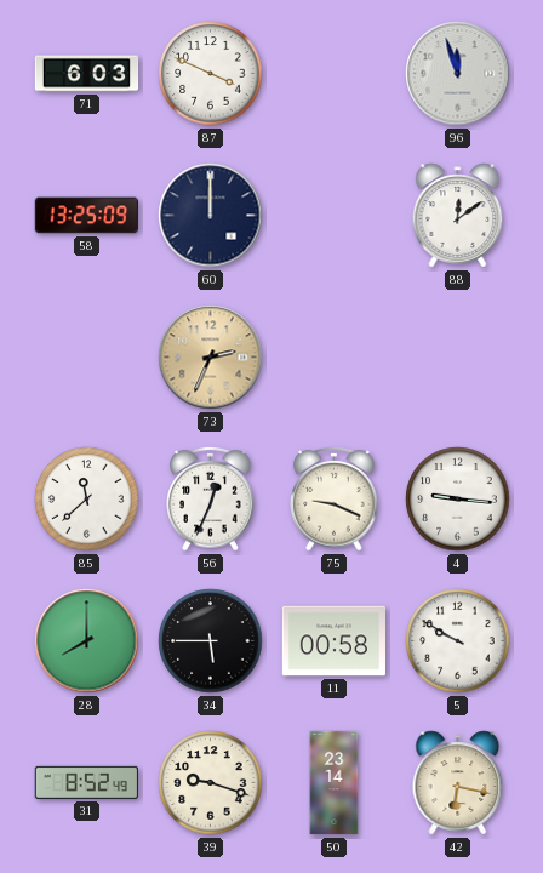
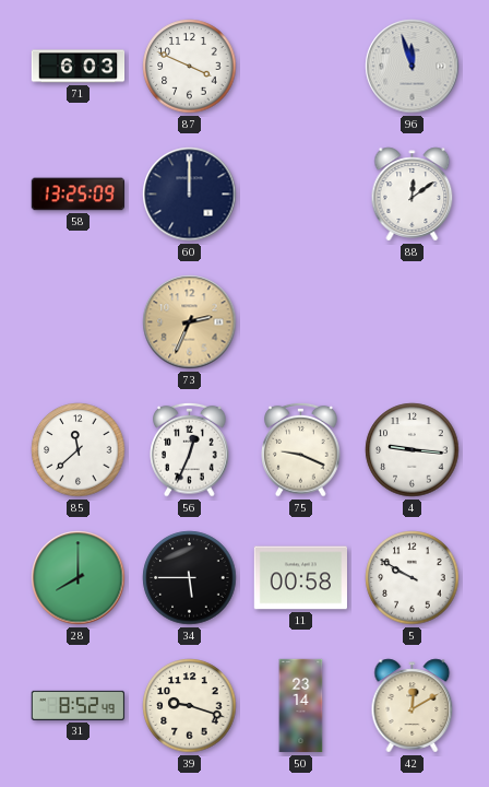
42: 6:17 -> 12:10
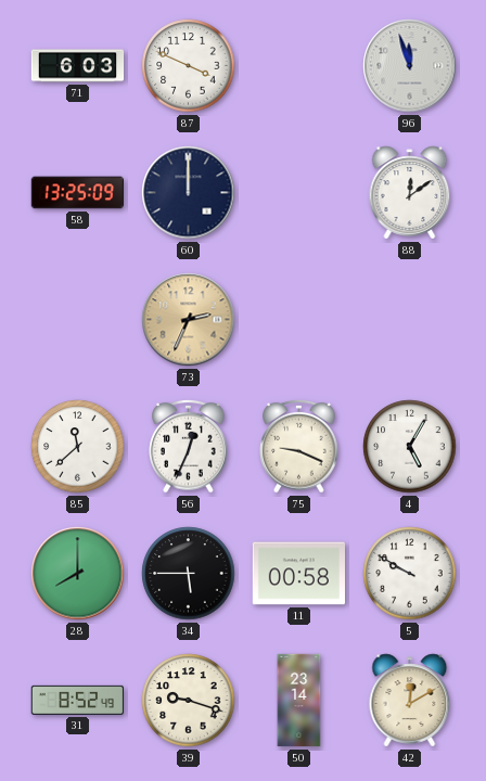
4: 9:16 -> 5:05
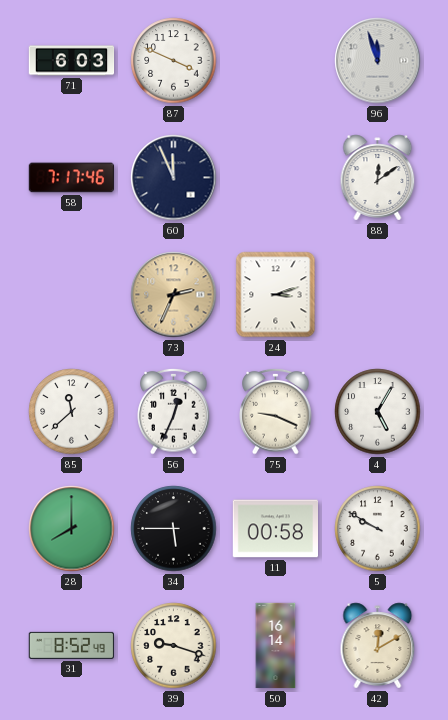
58: 13:25 -> 7:17
60: 12:00 -> 11:56
24: none -> 3:12
50: 23:14 -> 16:14
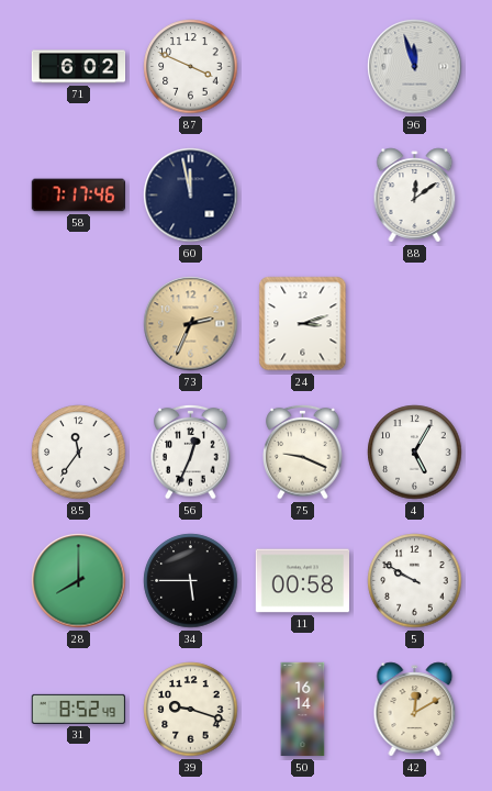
71: 6:03 -> 6:02
60: 11:56 -> 11:58
85: 11:38 -> 11:36
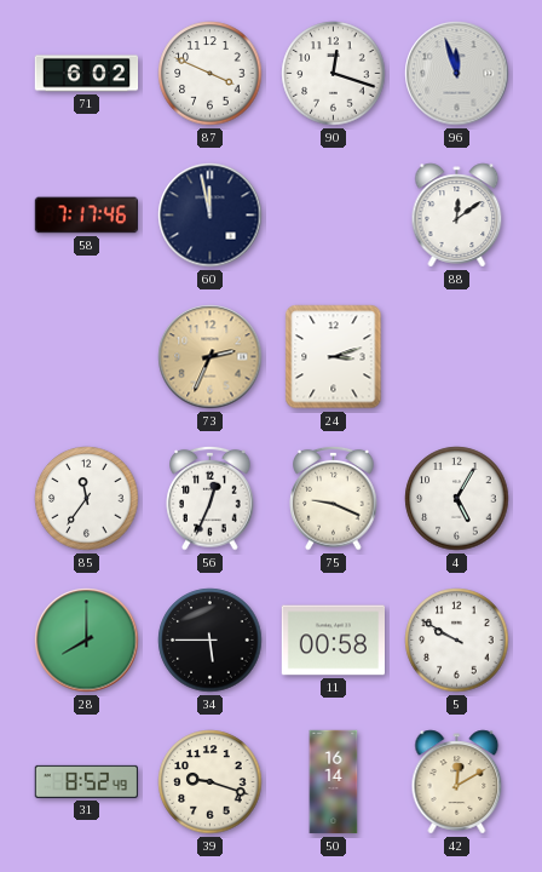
90: none -> 12:18
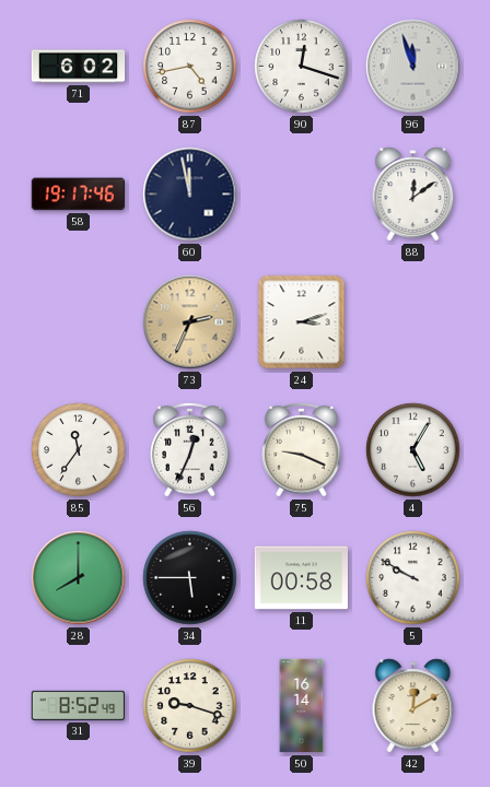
87: 3:49 -> 4:43
58: 7:17 -> 19:17
